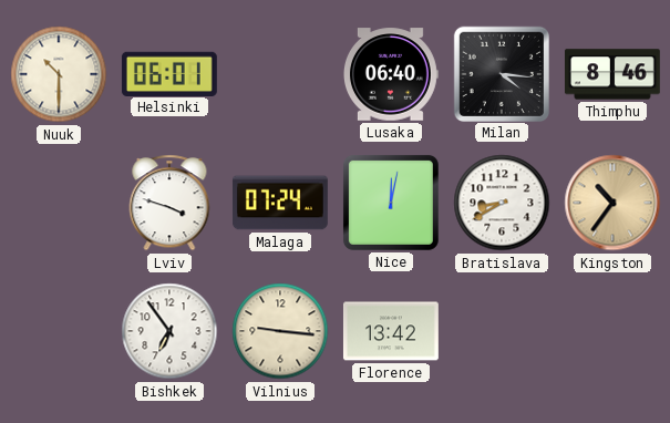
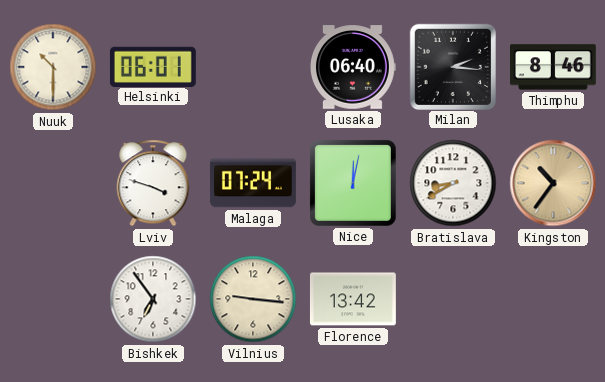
Milan: 4:16 -> 2:16
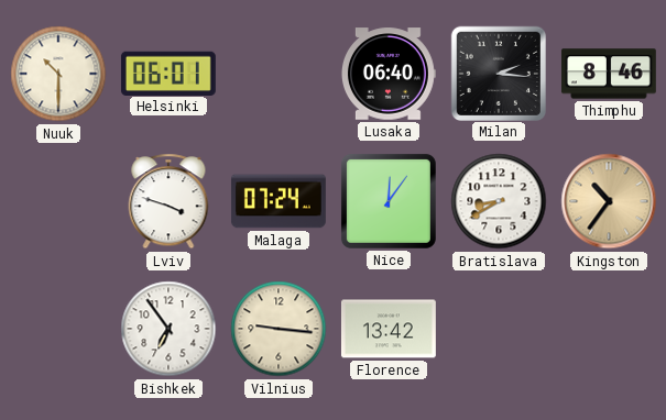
Nice: 12:02 -> 12:06
